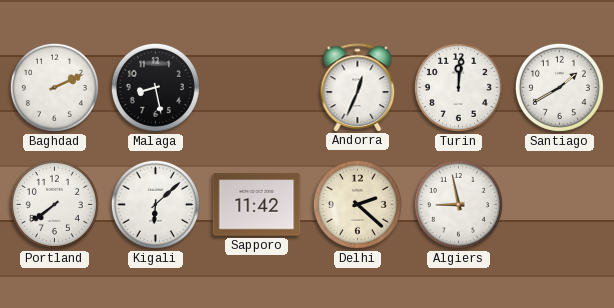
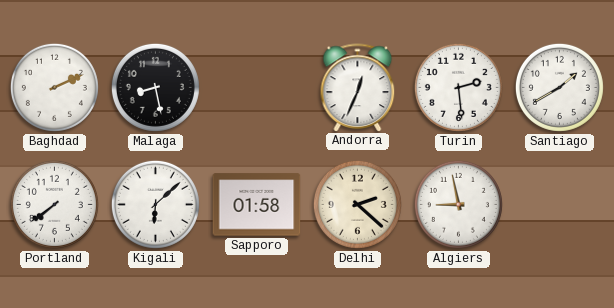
Turin: 12:01 -> 2:29
Sapporo: 11:42 -> 01:58
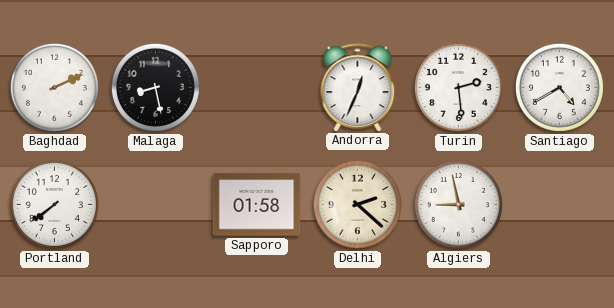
Santiago: 1:40 -> 4:40
Kigali: 6:08 -> none
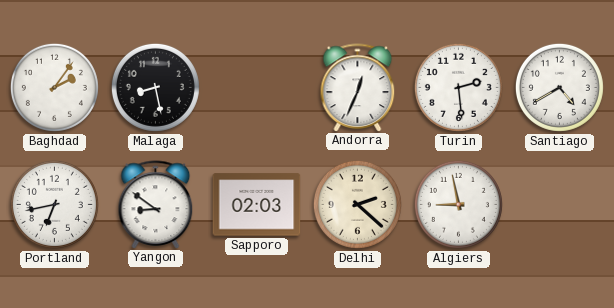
Baghdad: 2:11 -> 2:06
Portland: 7:39 -> 6:43
Yangon: none -> 8:51
Sapporo: 01:58 -> 02:03
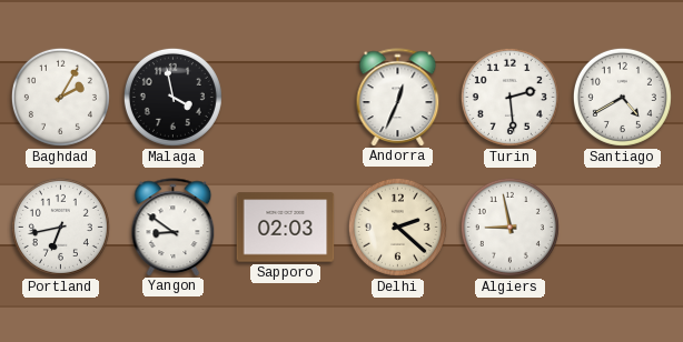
Baghdad: 2:06 -> 2:05
Malaga: 8:28 -> 3:58
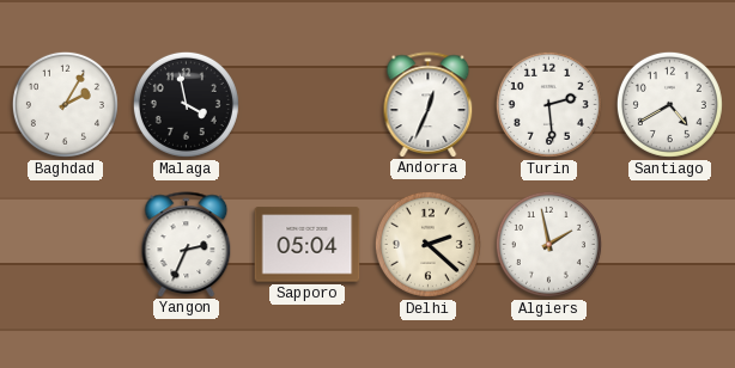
Portland: 6:43 -> none
Yangon: 8:51 -> 2:34
Sapporo: 02:03 -> 05:04
Algiers: 8:58 -> 1:58
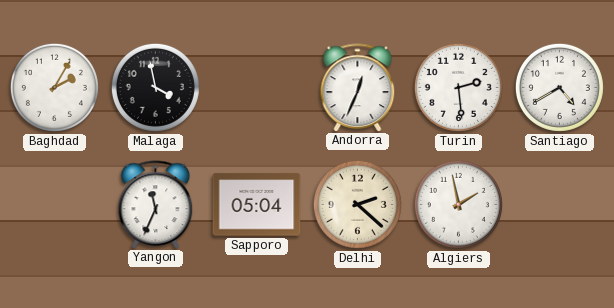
Yangon: 2:34 -> 11:34
